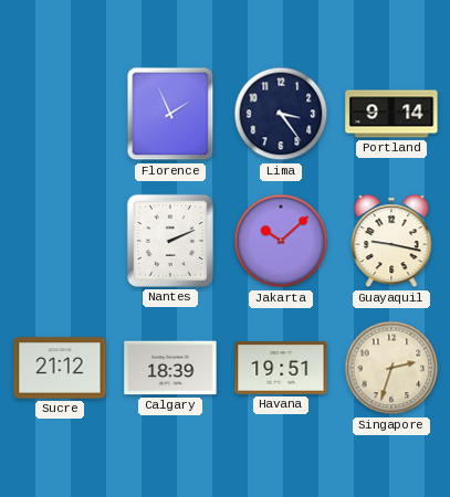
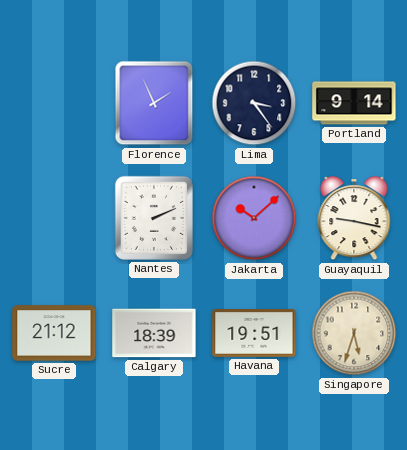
Singapore: 2:33 -> 5:33
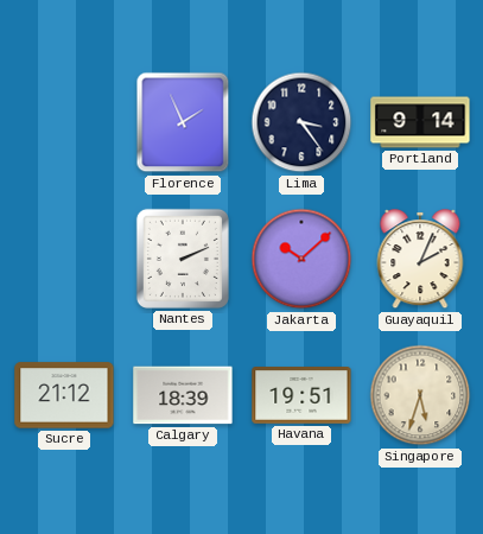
Guayaquil: 9:17 -> 2:04
